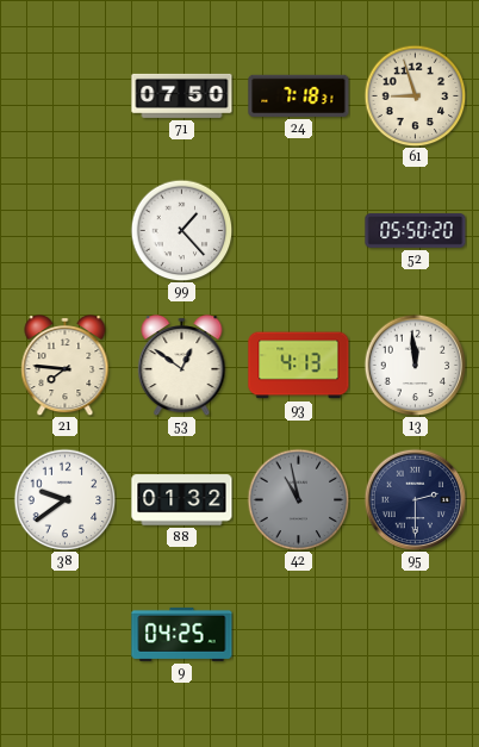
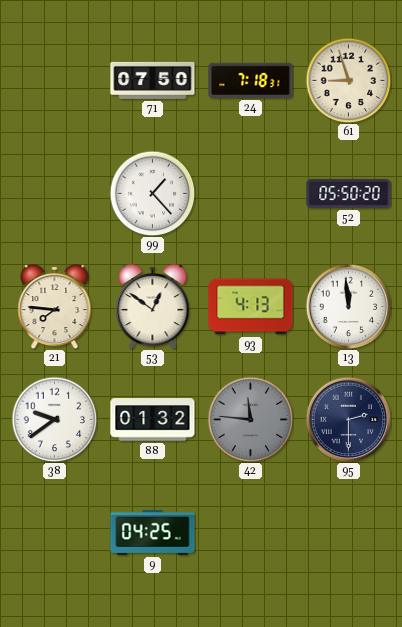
42: 10:58 -> 11:46
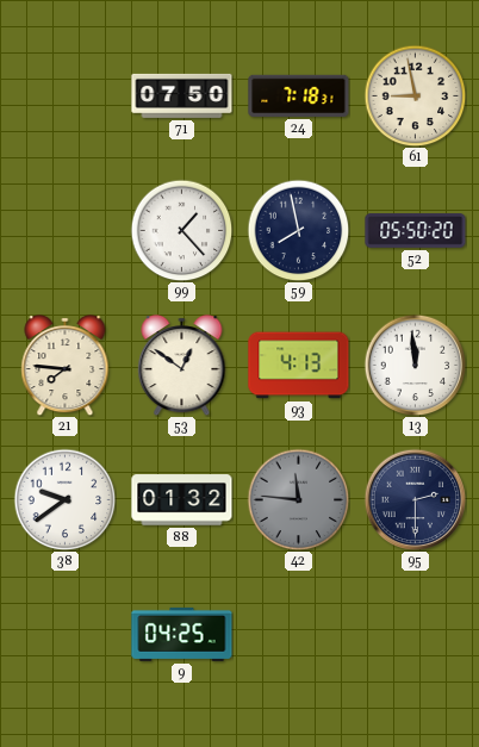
61: 8:57 -> 8:58
59: none -> 7:58
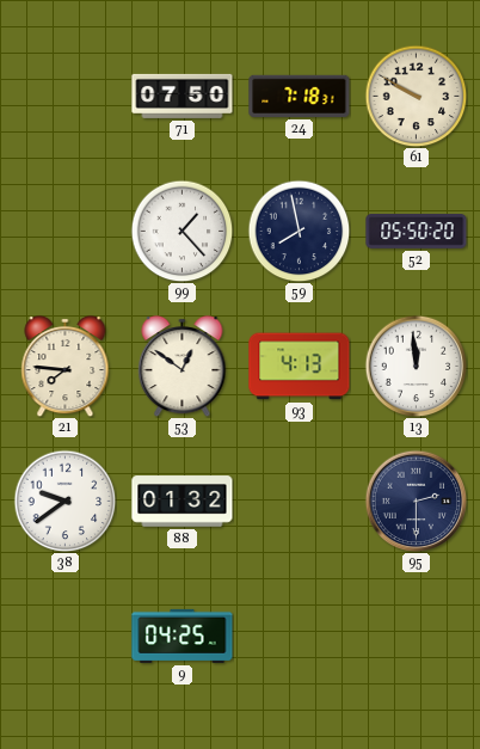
61: 8:58 -> 9:50
42: 11:46 -> none
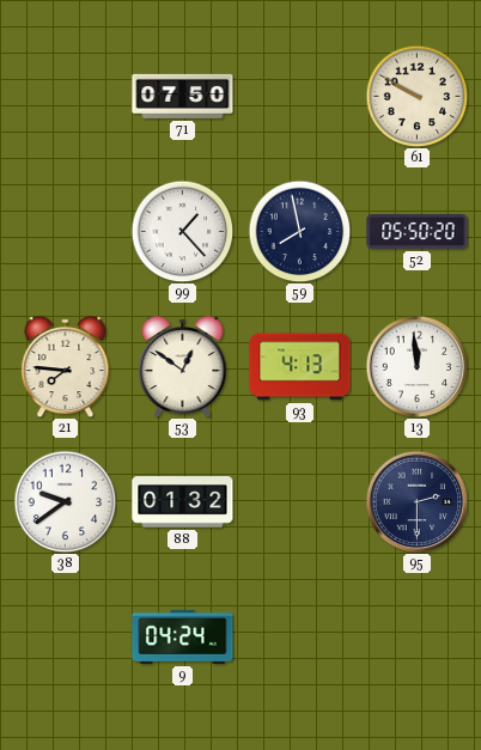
24: 7:18 -> none
9: 04:25 -> 04:24
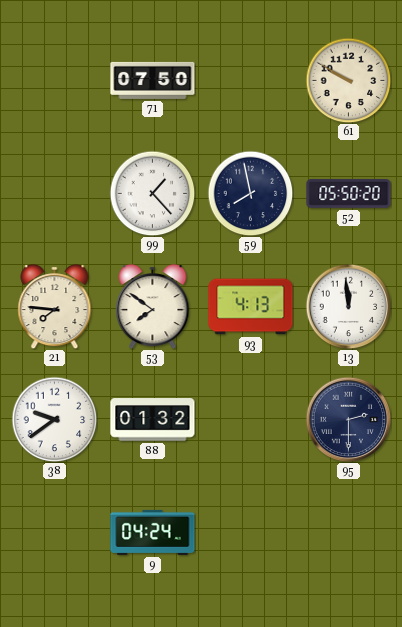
53: 12:51 -> 7:51
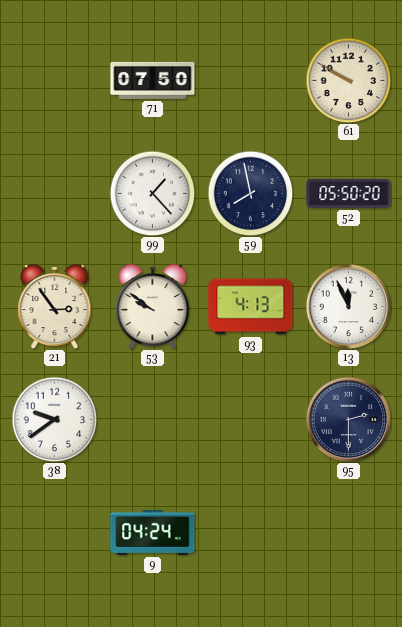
21: 7:46 -> 2:54
53: 7:51 -> 9:51
13: 11:59 -> 11:56
88: 01:32 -> none
